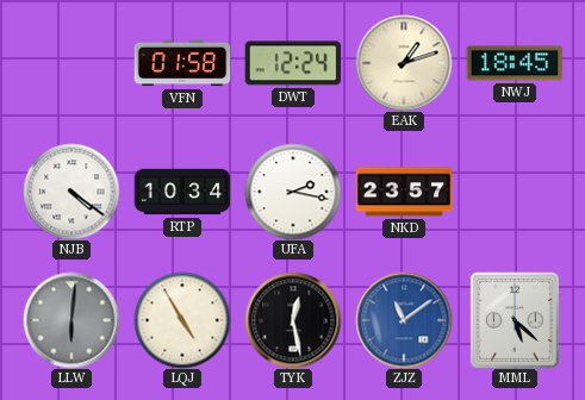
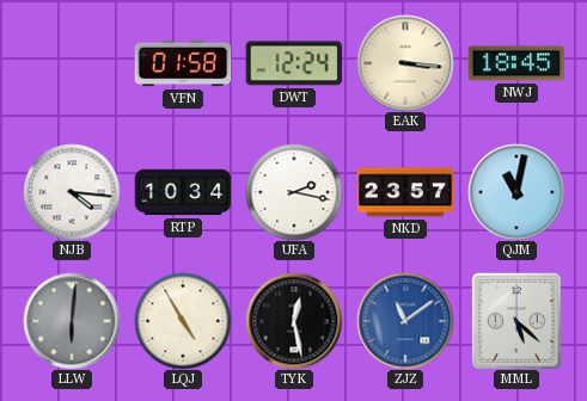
EAK: 1:12 -> 3:16
NJB: 4:21 -> 4:16
QJM: none -> 11:02
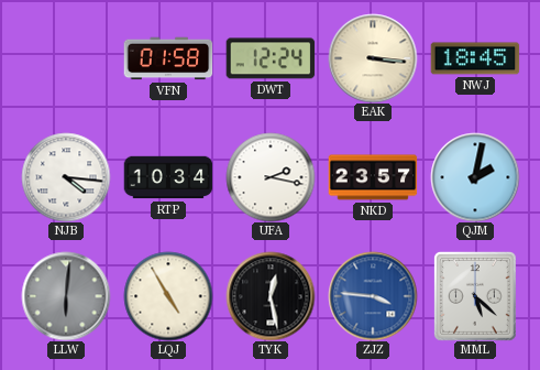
QJM: 11:02 -> 2:02
ZJZ: 11:09 -> 3:46
